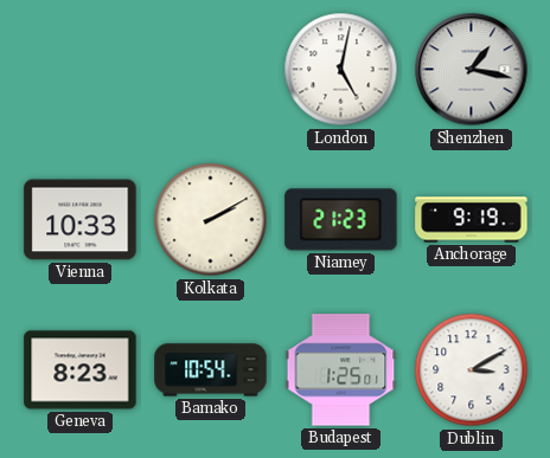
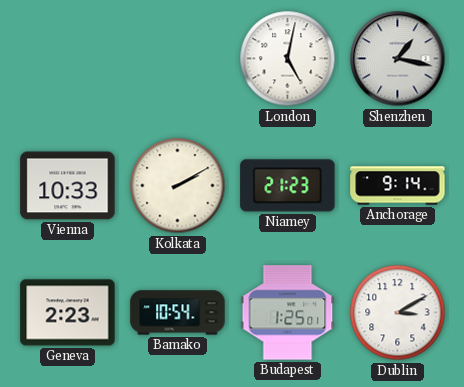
Anchorage: 9:19 -> 9:14
Geneva: 8:23 -> 2:23
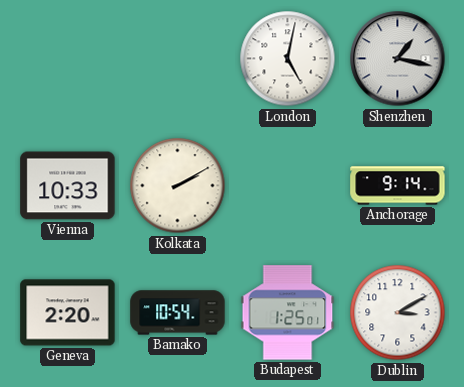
Niamey: 21:23 -> none
Geneva: 2:23 -> 2:20
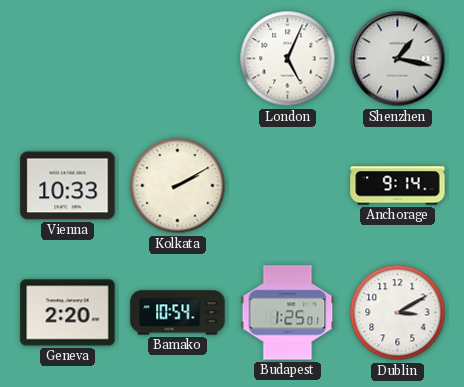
London: 5:02 -> 5:04
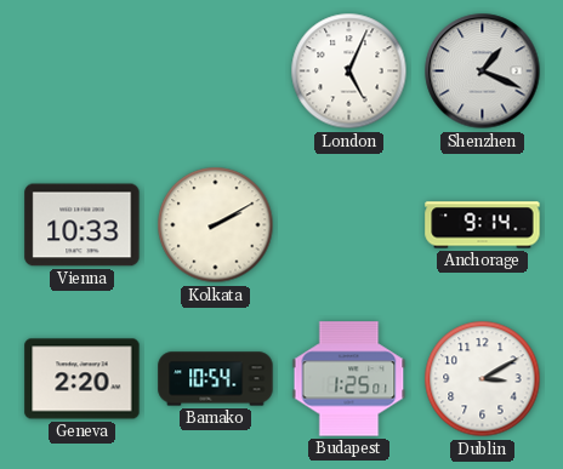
Shenzhen: 1:17 -> 1:19
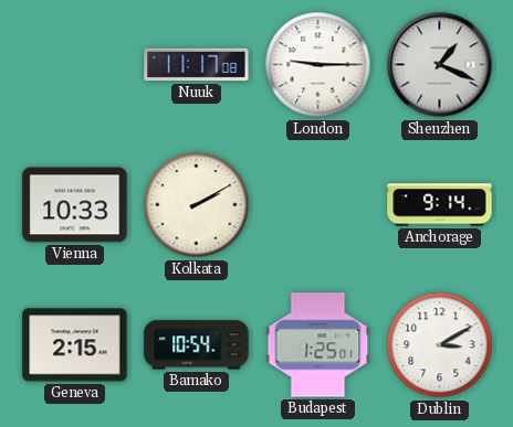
Nuuk: none -> 11:17
London: 5:04 -> 9:15
Geneva: 2:20 -> 2:15
